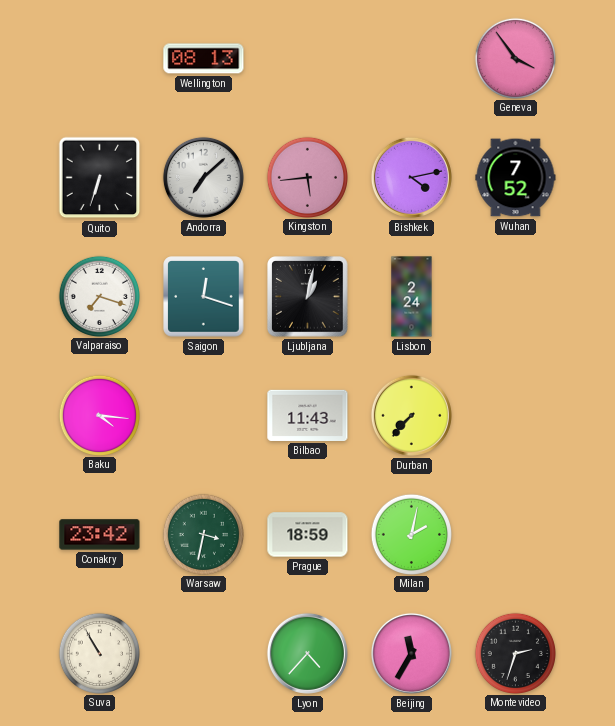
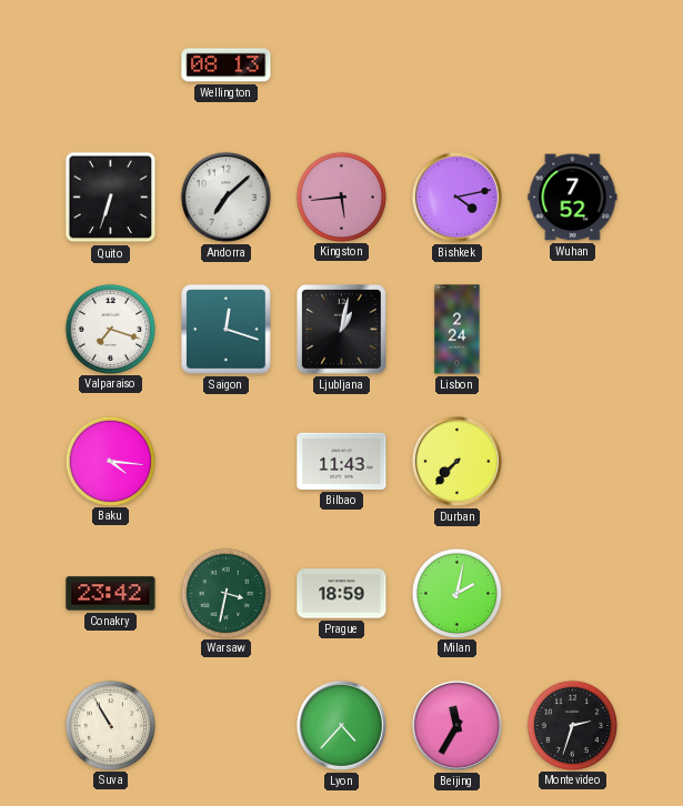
Geneva: 3:54 -> none
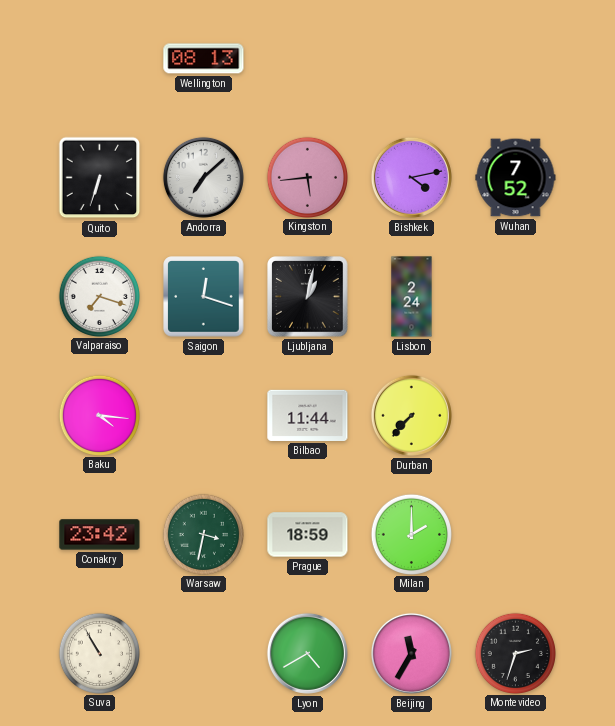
Bilbao: 11:43 -> 11:44
Milan: 2:02 -> 2:00
Lyon: 4:37 -> 4:40
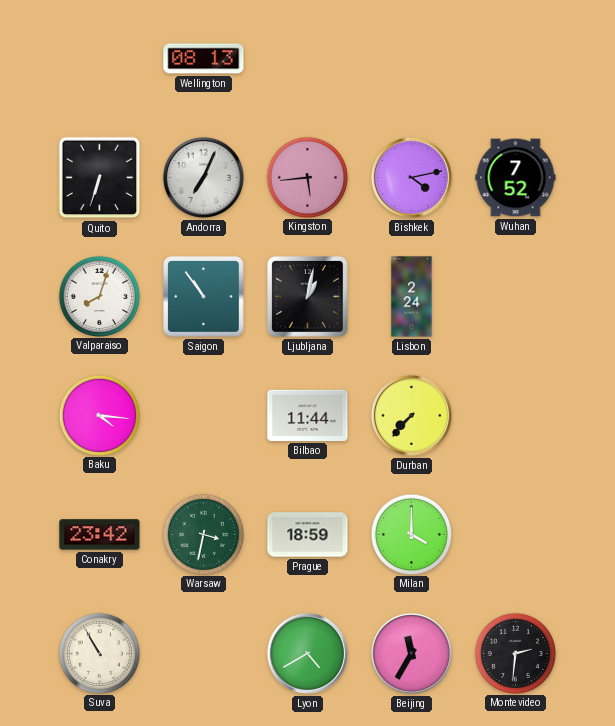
Andorra: 7:08 -> 7:04
Valparaiso: 7:18 -> 8:03
Saigon: 12:18 -> 10:54
Milan: 2:00 -> 4:00
Montevideo: 2:33 -> 2:31
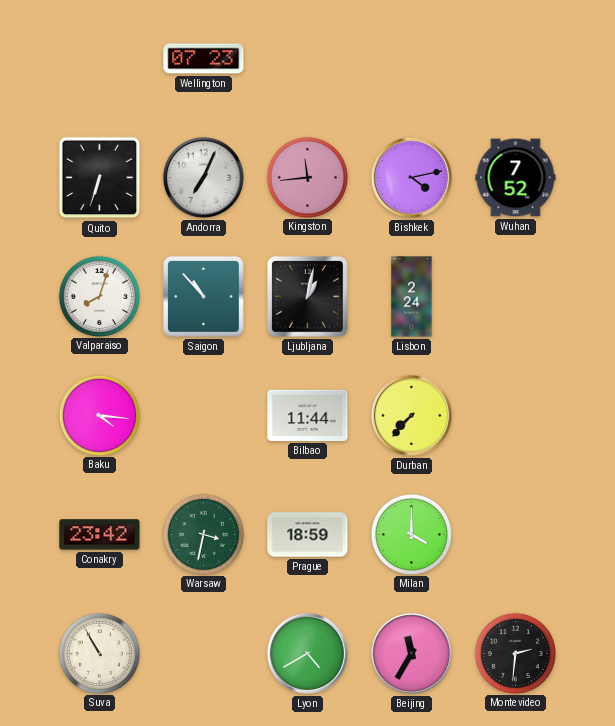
Wellington: 08:13 -> 07:23
Kingston: 5:44 -> 11:44
Saigon: 10:54 -> 10:53
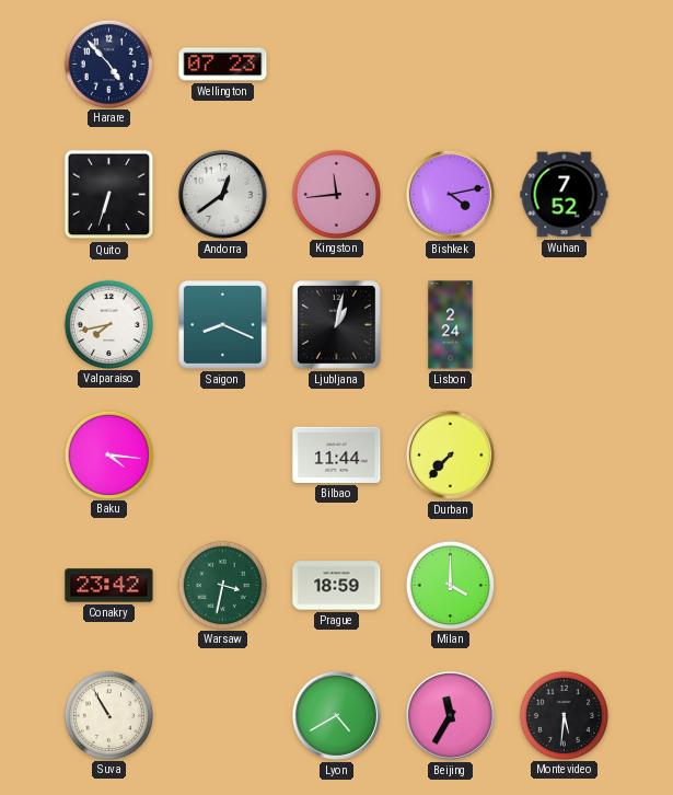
Harare: none -> 4:53
Andorra: 7:04 -> 12:39
Valparaiso: 8:03 -> 7:43
Saigon: 10:53 -> 8:19
Montevideo: 2:31 -> 5:31
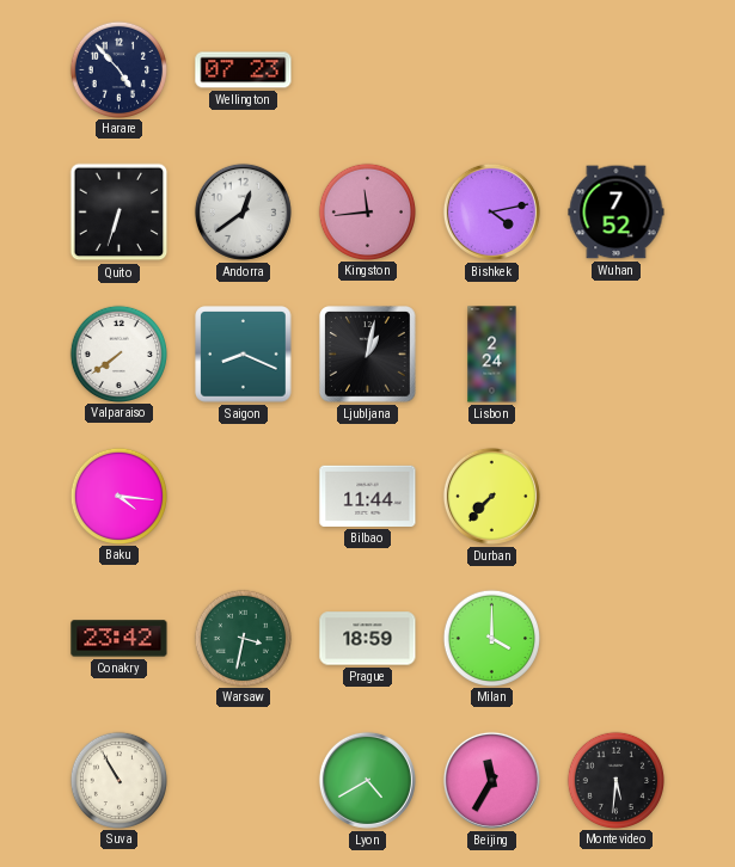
Valparaiso: 7:43 -> 7:39
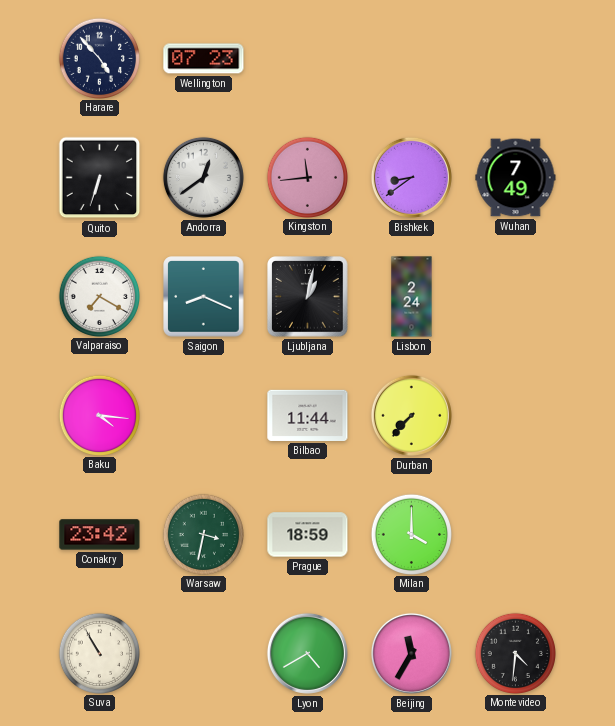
Bishkek: 4:13 -> 8:39
Wuhan: 7:52 -> 7:49
Valparaiso: 7:39 -> 7:20
Montevideo: 5:31 -> 4:31
